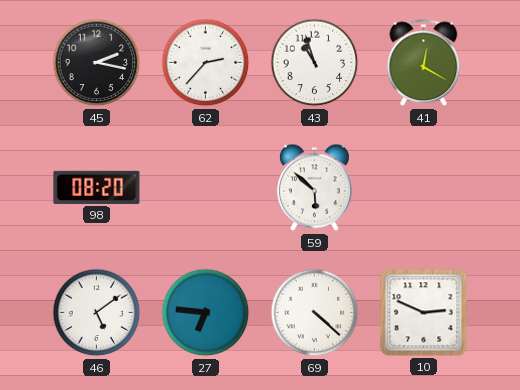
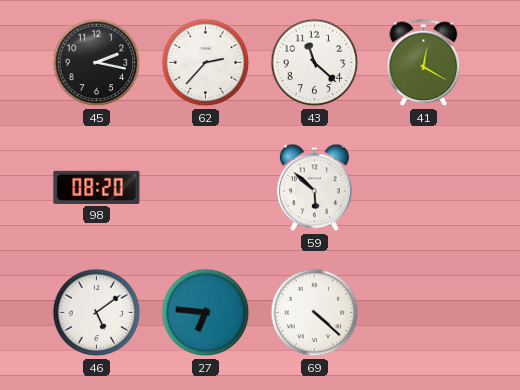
43: 10:57 -> 11:22
10: 2:49 -> none
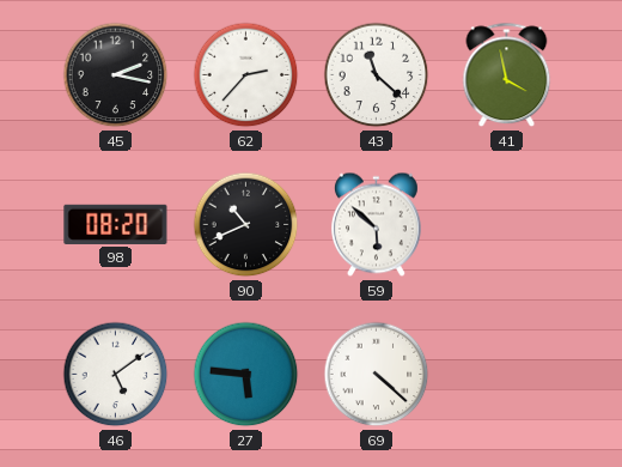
41: 12:20 -> 3:58
90: none -> 10:41
27: 6:46 -> 5:46
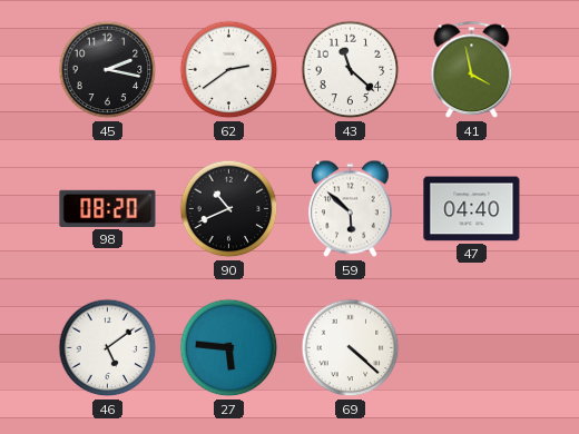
62: 2:37 -> 2:39
47: none -> 04:40
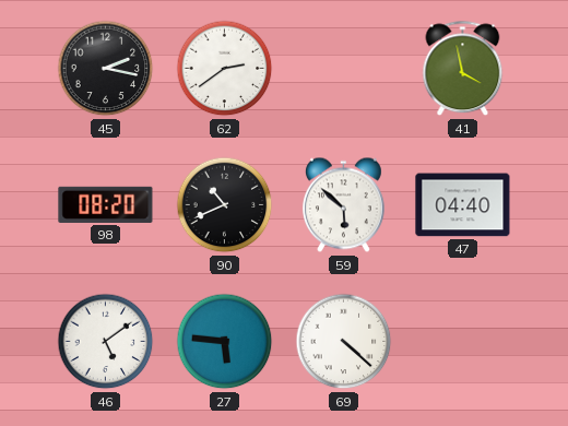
43: 11:22 -> none
